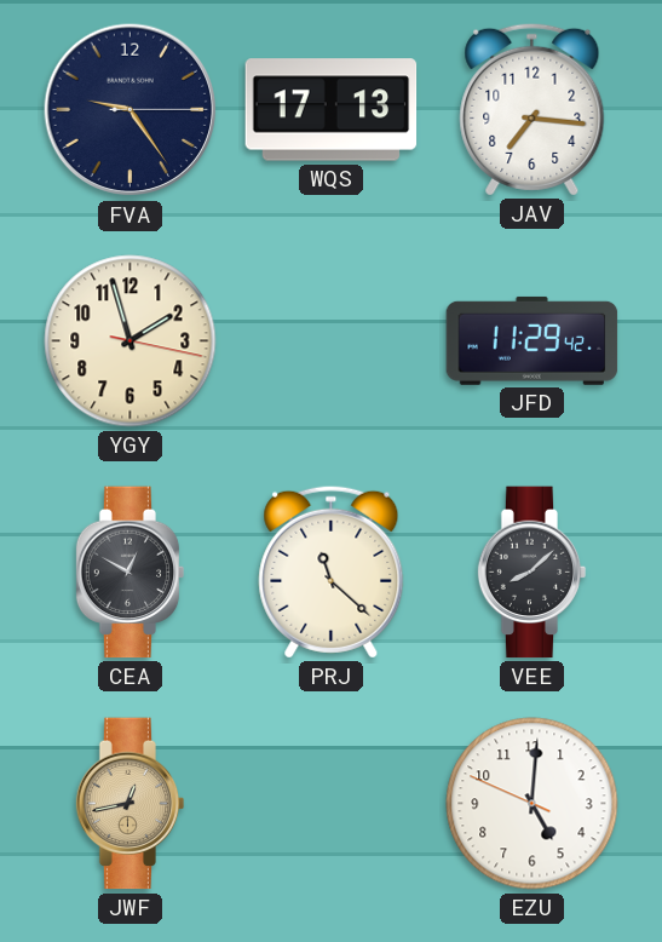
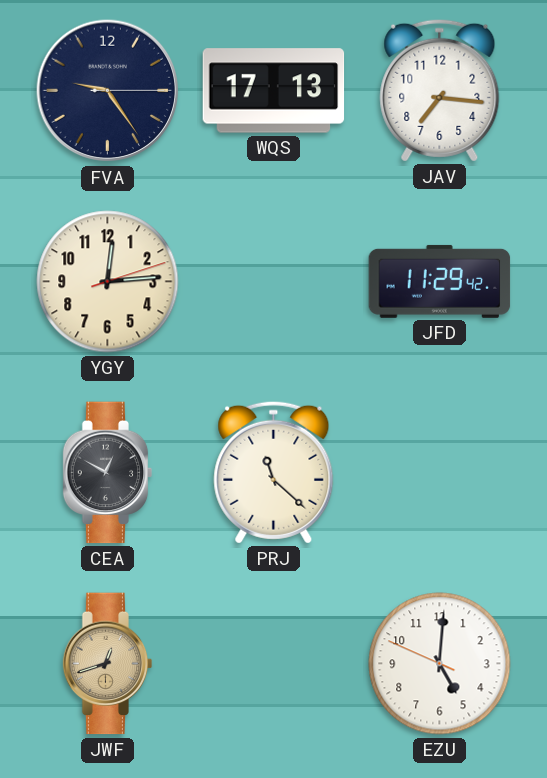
YGY: 1:57 -> 12:14
VEE: 8:08 -> none
JWF: 12:43 -> 12:42
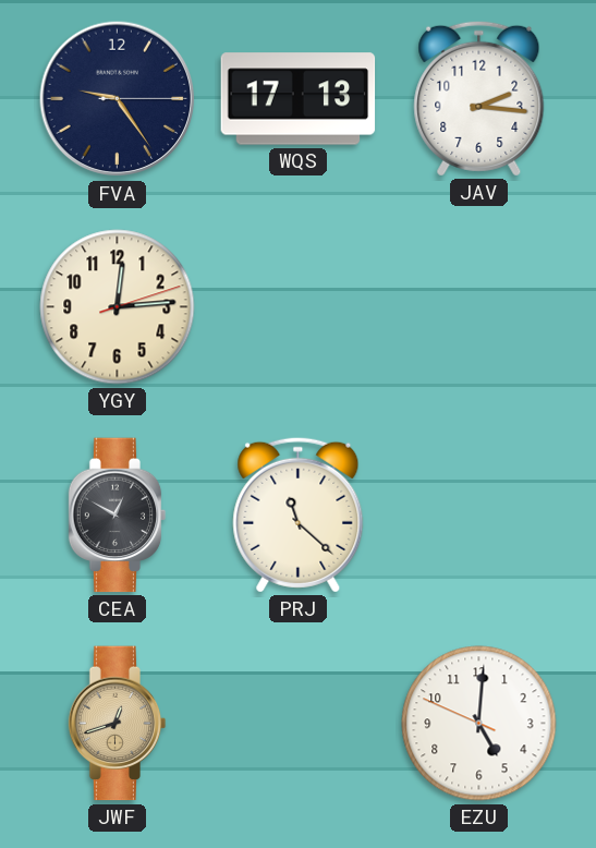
JAV: 7:16 -> 2:16
JFD: 11:29 -> none
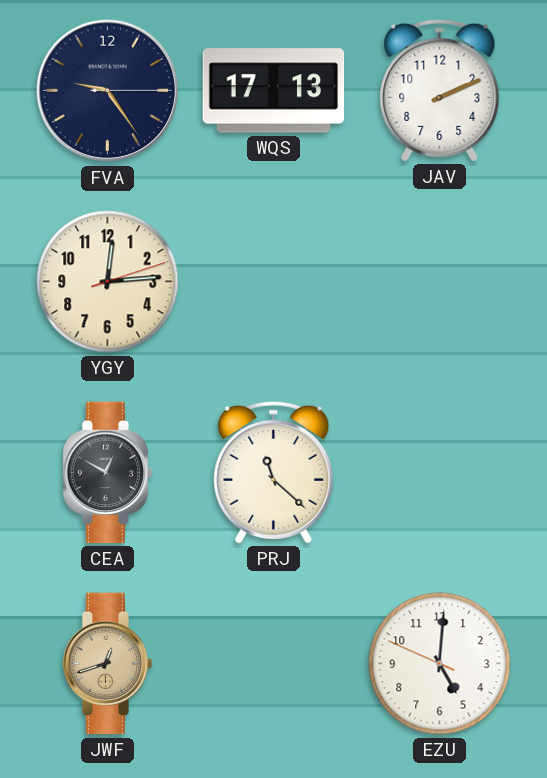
JAV: 2:16 -> 2:11
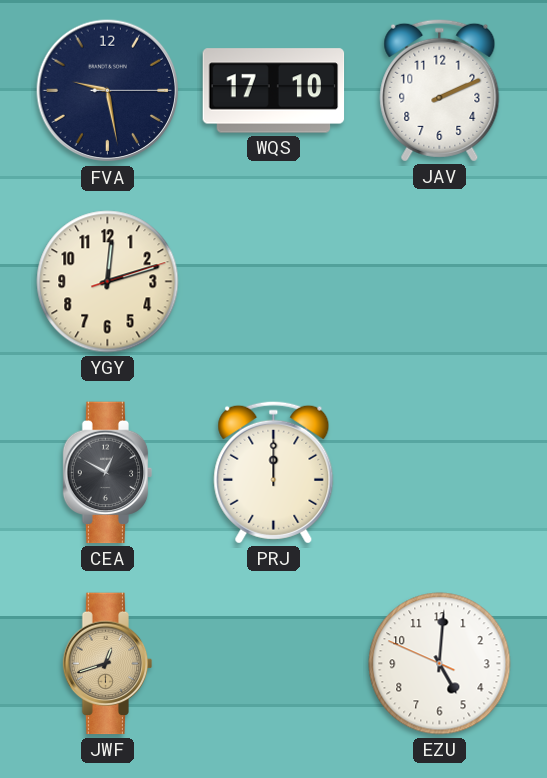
FVA: 9:24 -> 9:28
WQS: 17:13 -> 17:10
YGY: 12:14 -> 12:12
PRJ: 11:22 -> 12:00
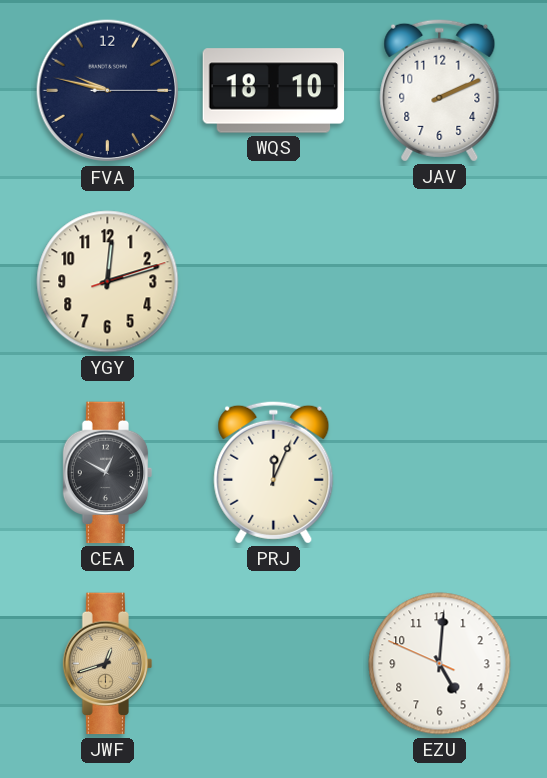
FVA: 9:28 -> 9:47
WQS: 17:10 -> 18:10
PRJ: 12:00 -> 12:04
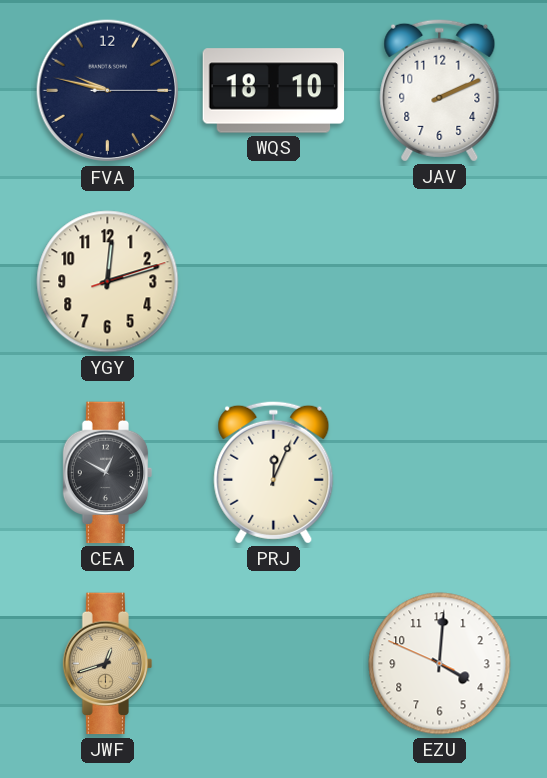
EZU: 5:00 -> 4:00
